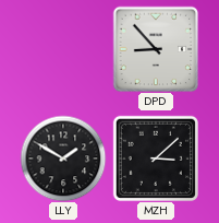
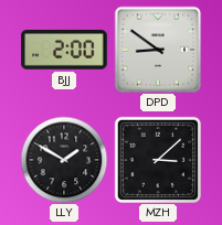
BJJ: none -> 2:00
DPD: 8:53 -> 8:51
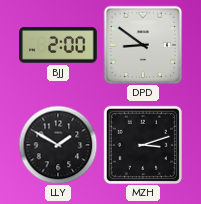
MZH: 3:08 -> 3:12
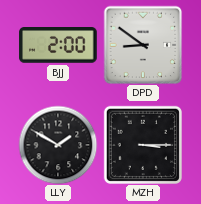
MZH: 3:12 -> 3:15
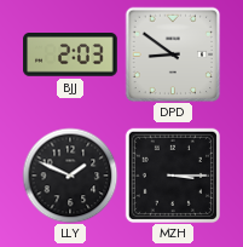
BJJ: 2:00 -> 2:03
LLY: 1:50 -> 1:49
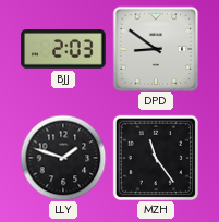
LLY: 1:49 -> 1:48
MZH: 3:15 -> 11:24
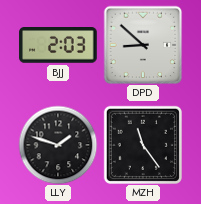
DPD: 8:51 -> 8:52
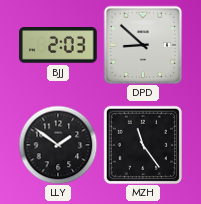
LLY: 1:48 -> 1:51
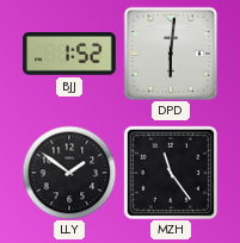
BJJ: 2:03 -> 1:52
DPD: 8:52 -> 6:01
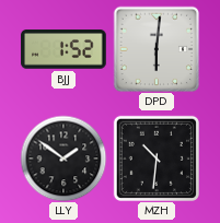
MZH: 11:24 -> 10:31
